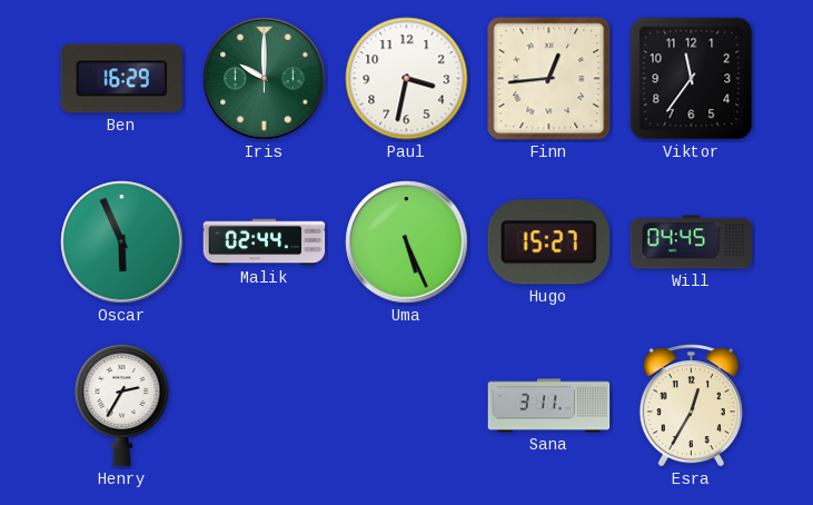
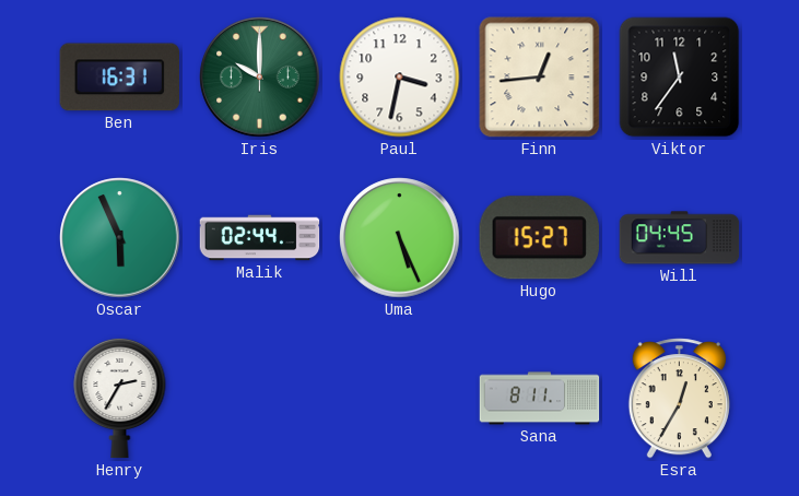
Ben: 16:29 -> 16:31
Sana: 3:11 -> 8:11
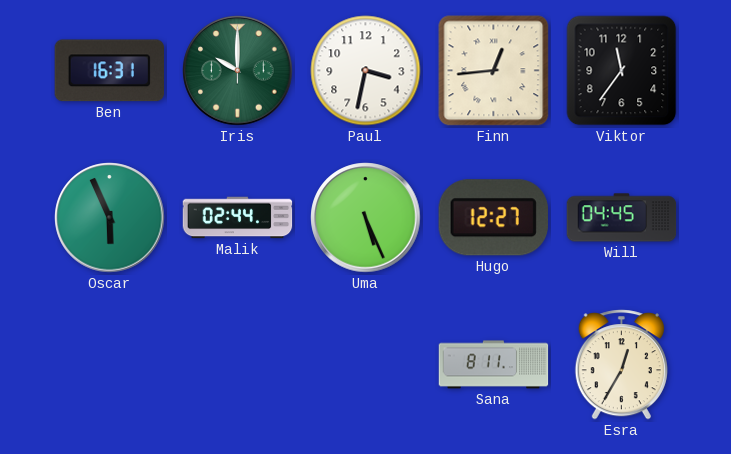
Hugo: 15:27 -> 12:27
Henry: 2:35 -> none
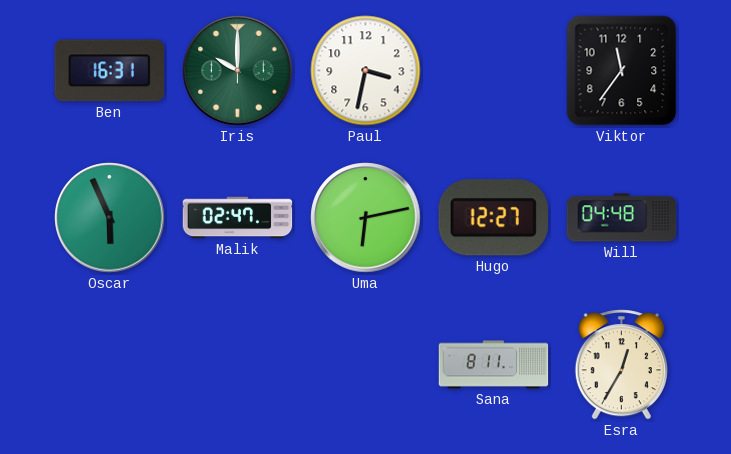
Finn: 12:44 -> none
Malik: 02:44 -> 02:47
Uma: 5:26 -> 6:13
Will: 04:45 -> 04:48
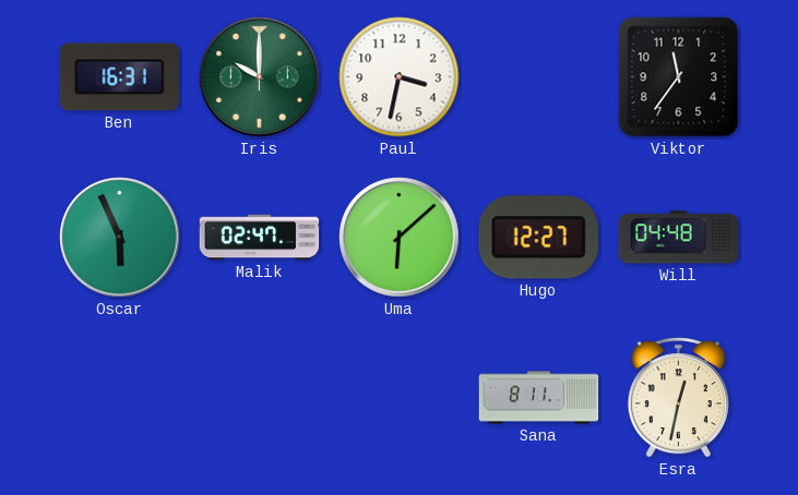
Uma: 6:13 -> 6:08
Esra: 12:35 -> 12:32
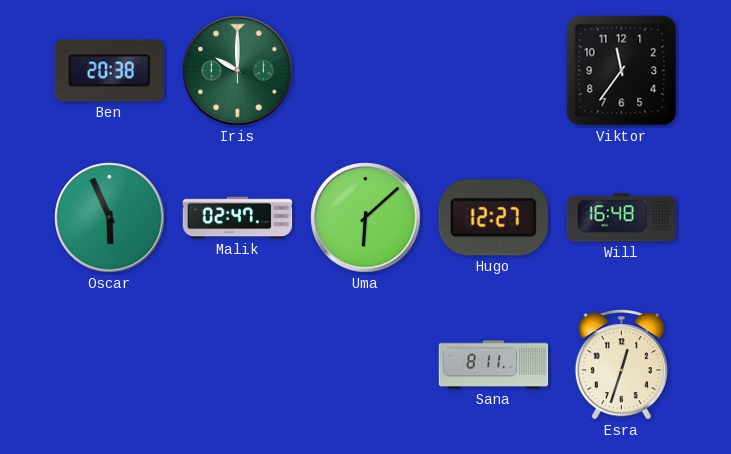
Ben: 16:31 -> 20:38
Paul: 3:32 -> none
Will: 04:48 -> 16:48
Esra: 12:32 -> 12:33
